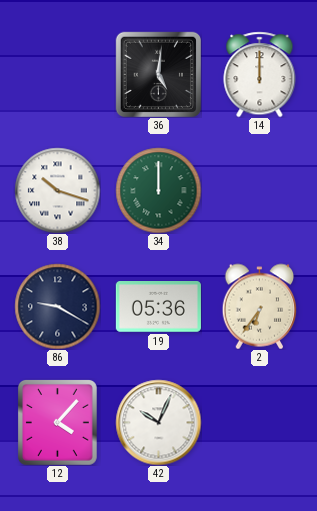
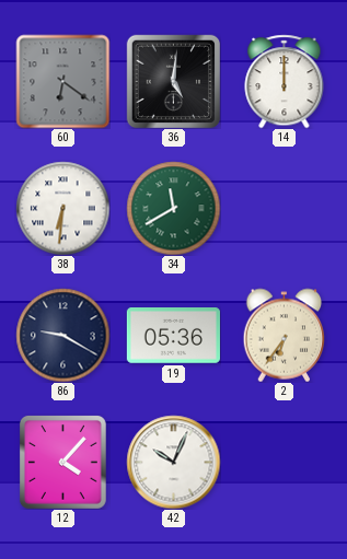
60: none -> 6:21
38: 10:18 -> 6:31
34: 12:00 -> 11:40
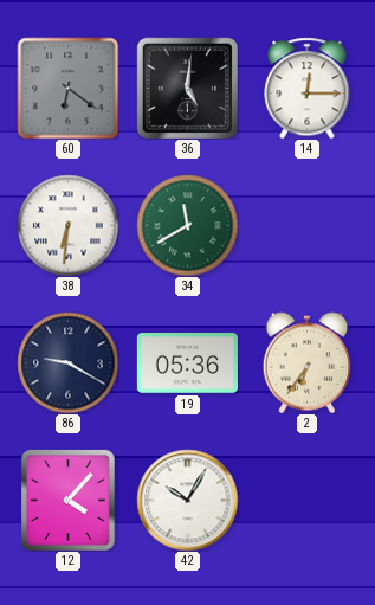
14: 12:00 -> 12:15
42: 10:04 -> 10:05
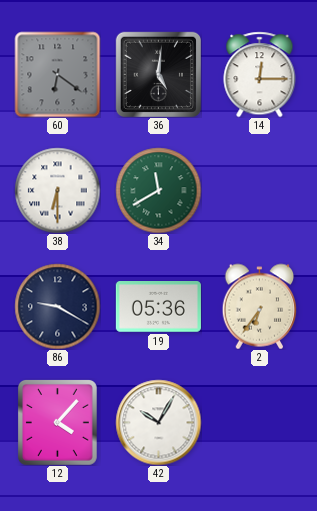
38: 6:31 -> 6:30
